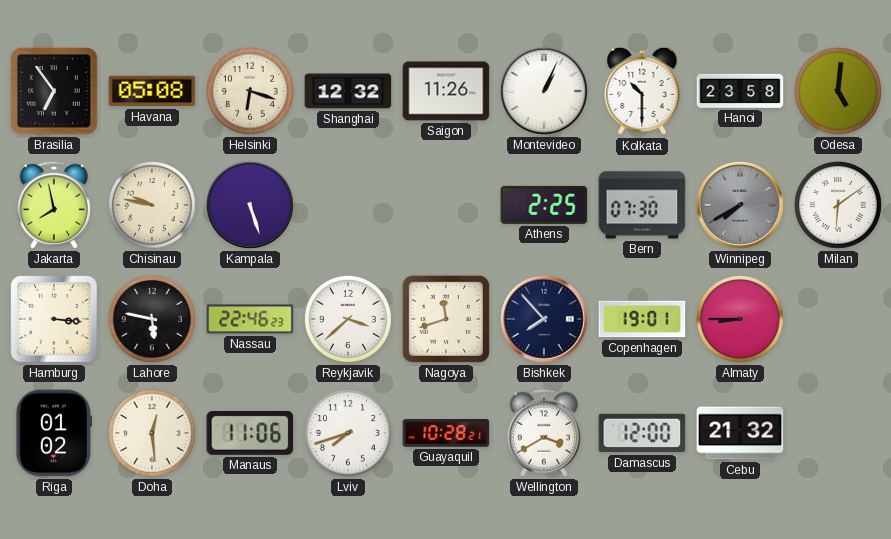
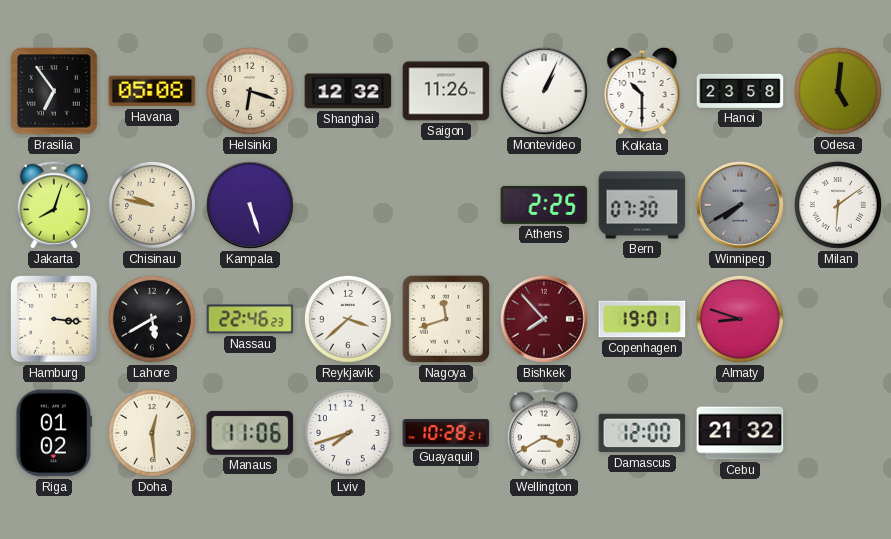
Jakarta: 7:58 -> 8:03
Lahore: 5:47 -> 5:40
Bishkek dial: navy -> burgundy
Almaty: 8:45 -> 8:48
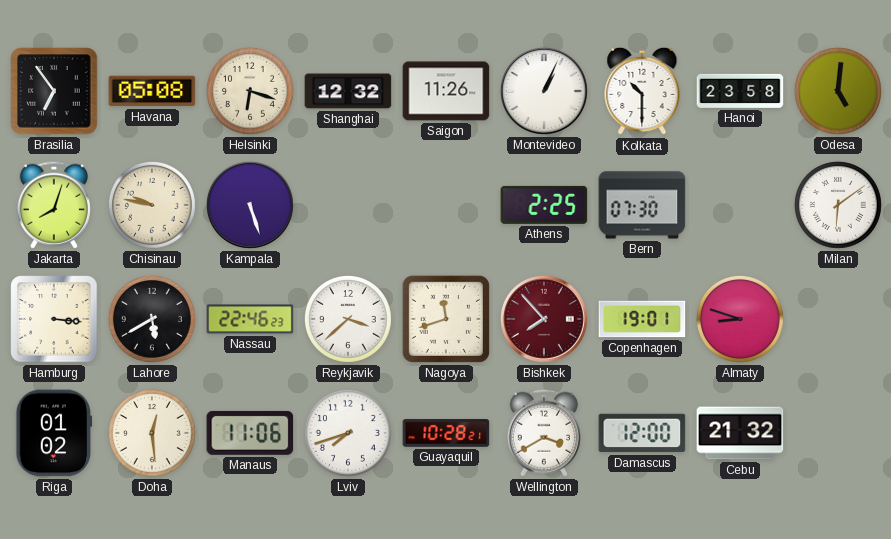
Winnipeg: 7:40 -> none
